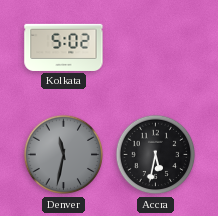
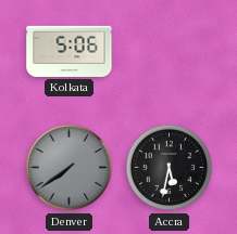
Kolkata: 5:02 -> 5:06
Denver: 11:32 -> 7:39
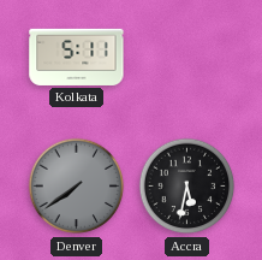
Kolkata: 5:06 -> 5:11
